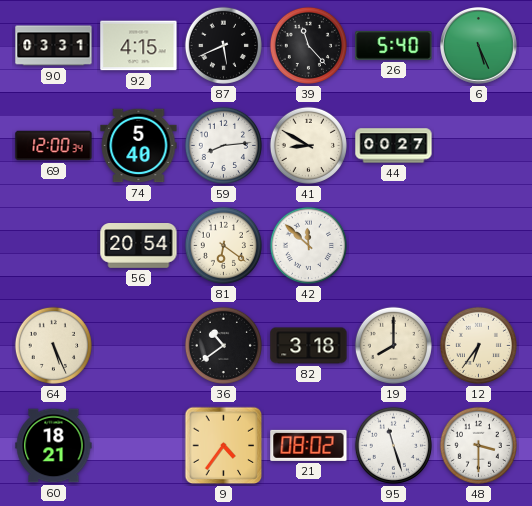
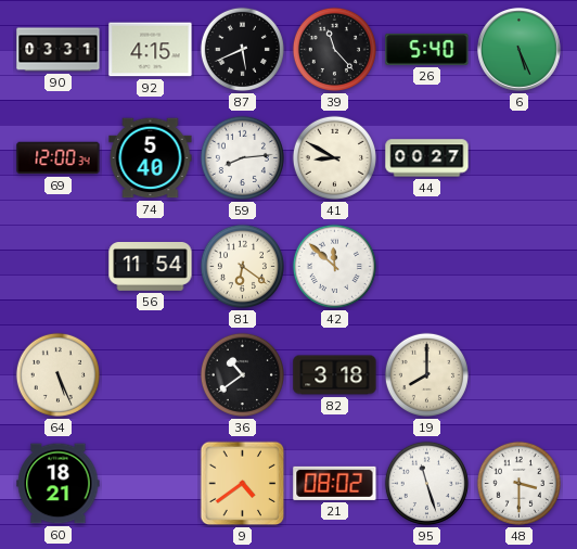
56: 20:54 -> 11:54
12: 6:36 -> none
9: 4:36 -> 4:39
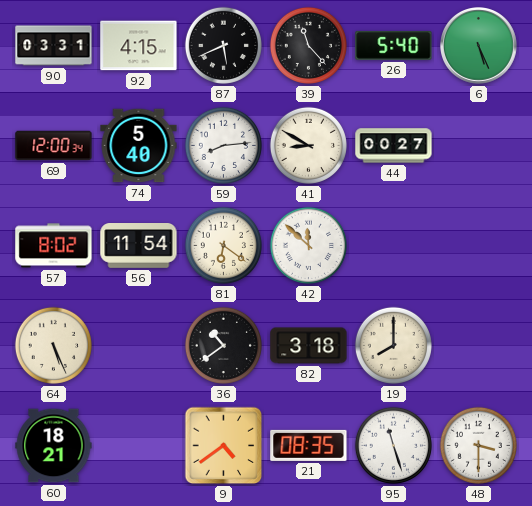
57: none -> 8:02
21: 08:02 -> 08:35
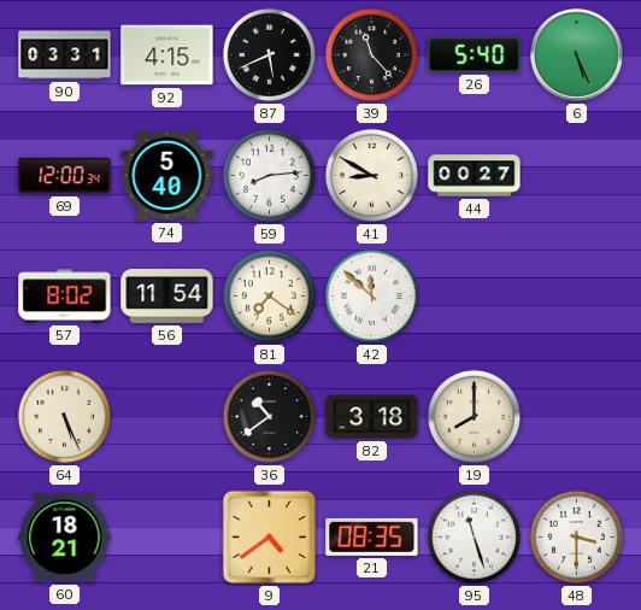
81: 6:21 -> 7:21
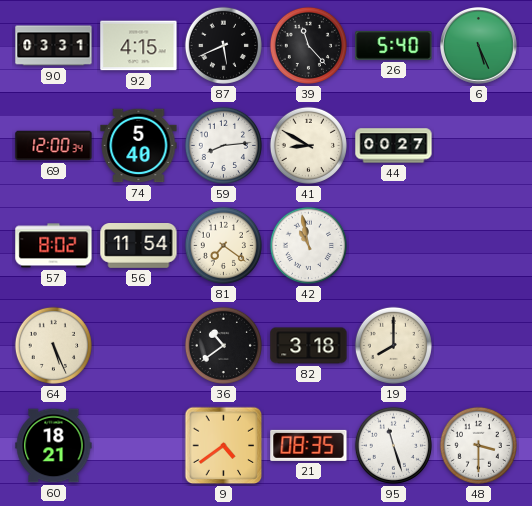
42: 11:52 -> 10:58
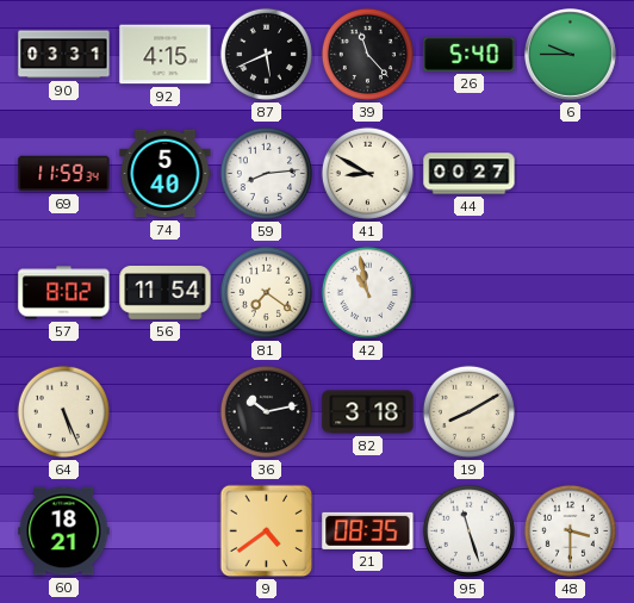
6: 5:26 -> 9:45
69: 12:00 -> 11:59
36: 10:39 -> 10:13
19: 8:00 -> 8:10
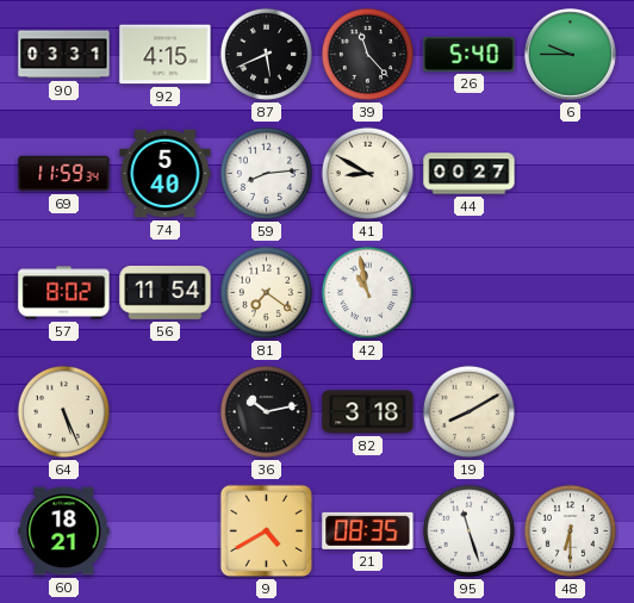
9: 4:39 -> 4:40
48: 3:30 -> 6:30
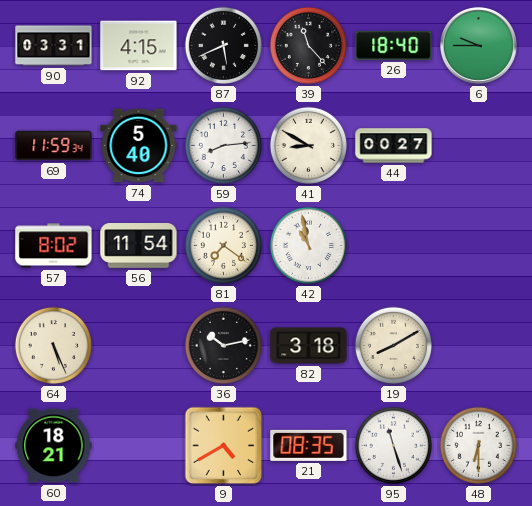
26: 5:40 -> 18:40
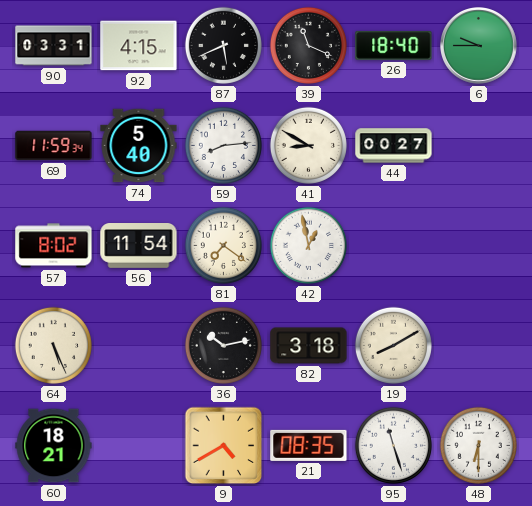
39: 11:23 -> 11:19
42: 10:58 -> 12:58
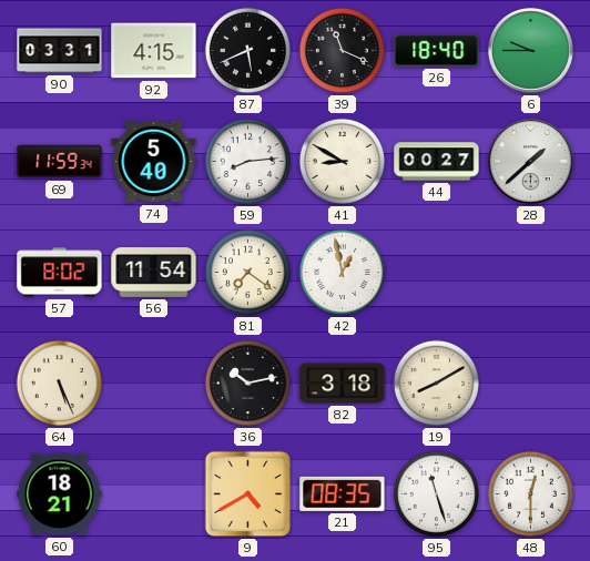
28: none -> 1:38
48: 6:30 -> 12:30
